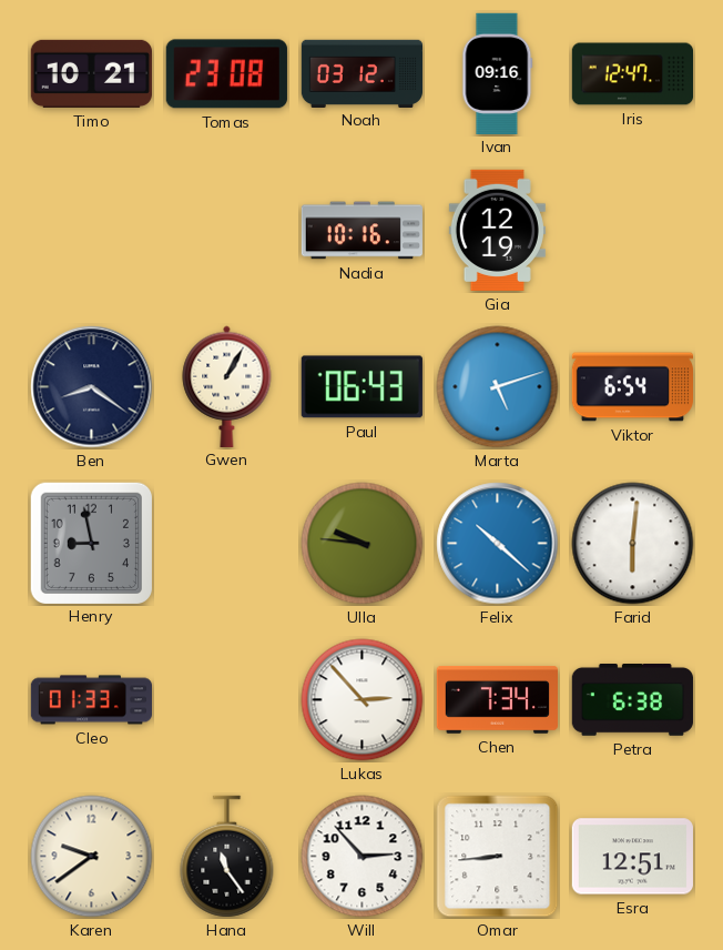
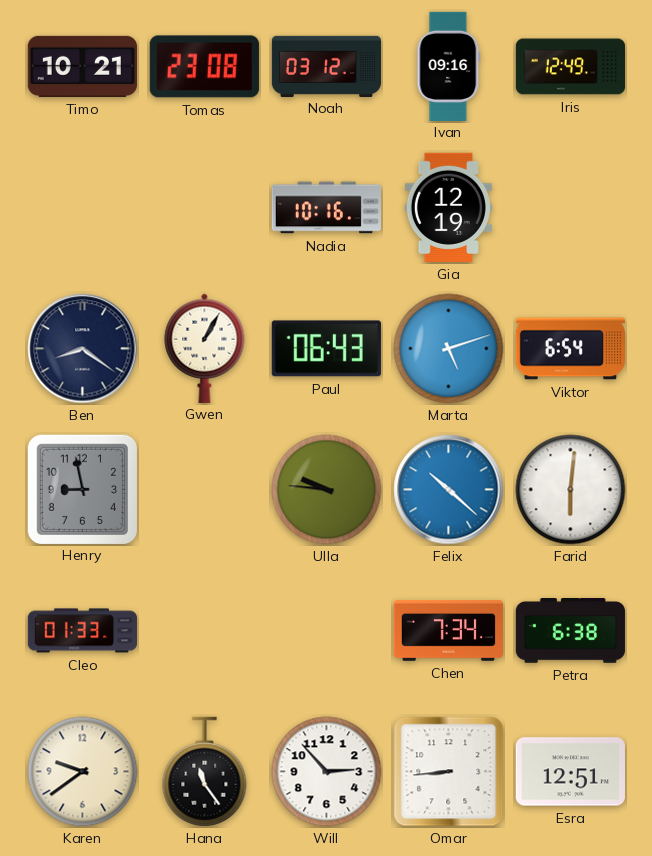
Iris: 12:47 -> 12:49
Lukas: 2:53 -> none
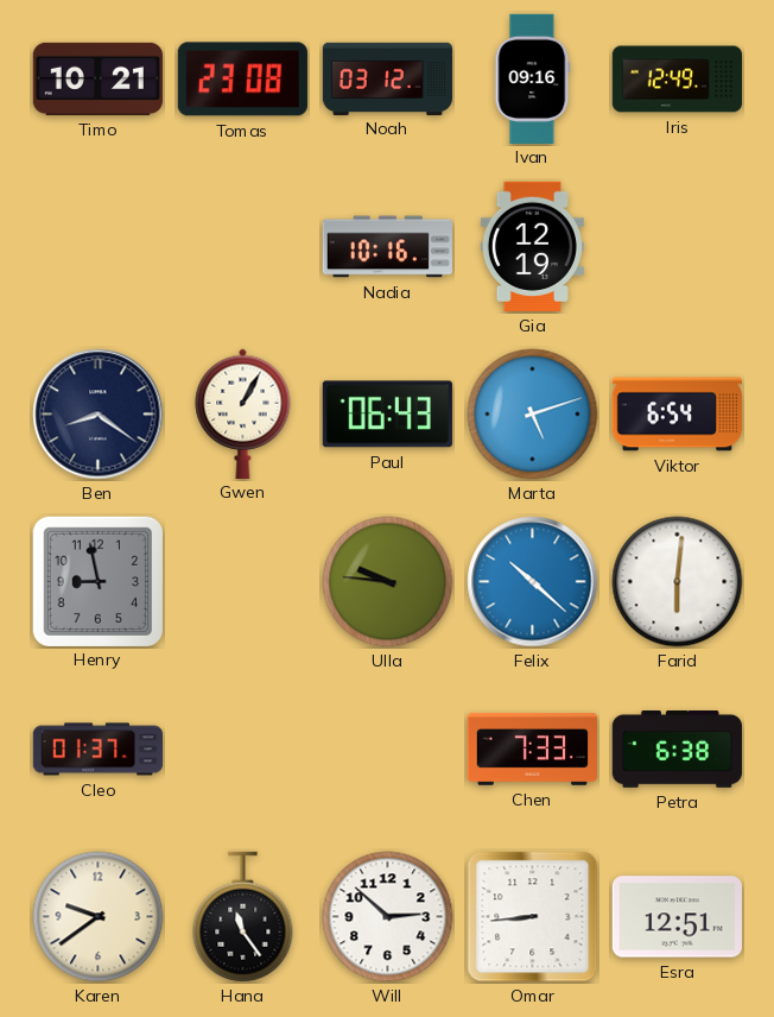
Cleo: 01:33 -> 01:37
Chen: 7:34 -> 7:33
Will: 2:53 -> 2:52
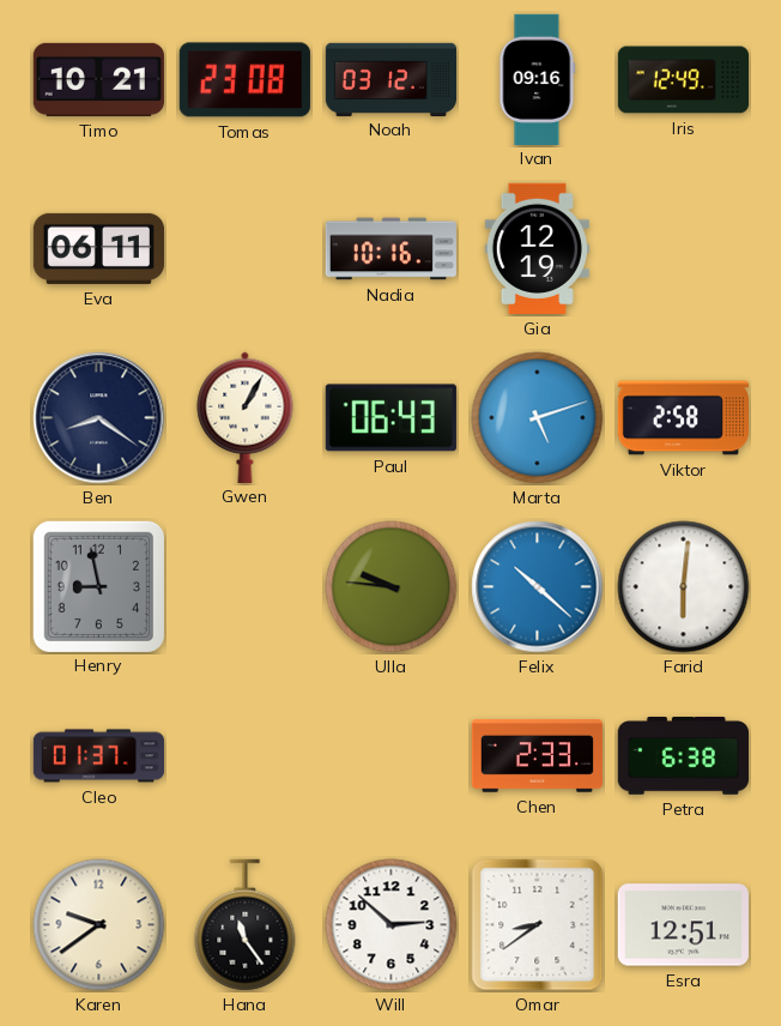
Eva: none -> 06:11
Viktor: 6:54 -> 2:58
Chen: 7:33 -> 2:33
Omar: 8:44 -> 8:39
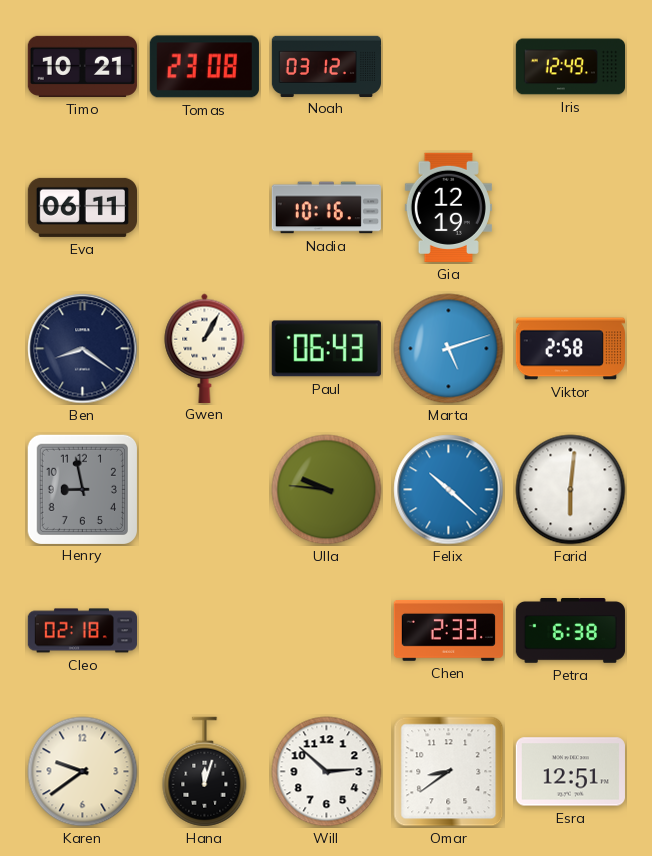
Ivan: 09:16 -> none
Cleo: 01:37 -> 02:18
Hana: 11:24 -> 12:03
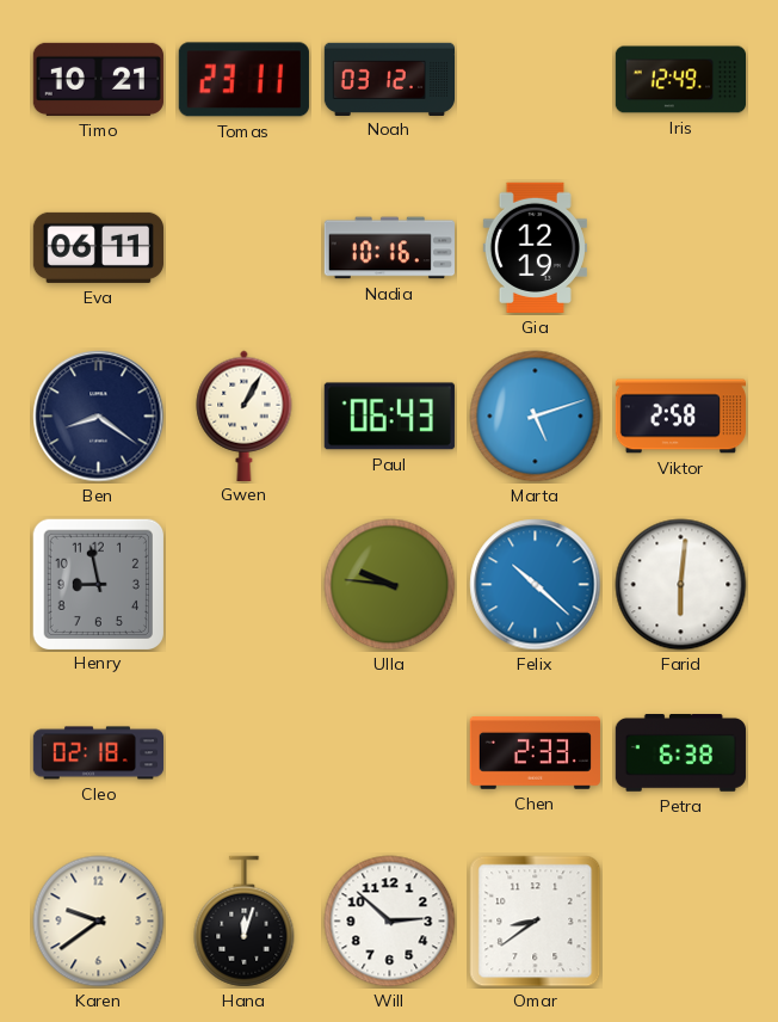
Tomas: 23:08 -> 23:11
Esra: 12:51 -> none
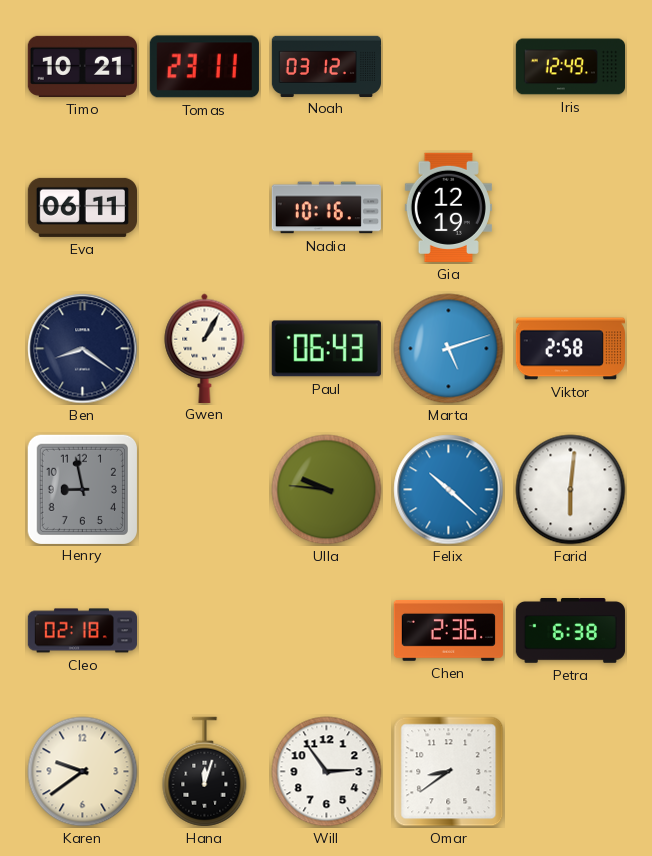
Chen: 2:33 -> 2:36
Will: 2:52 -> 2:54
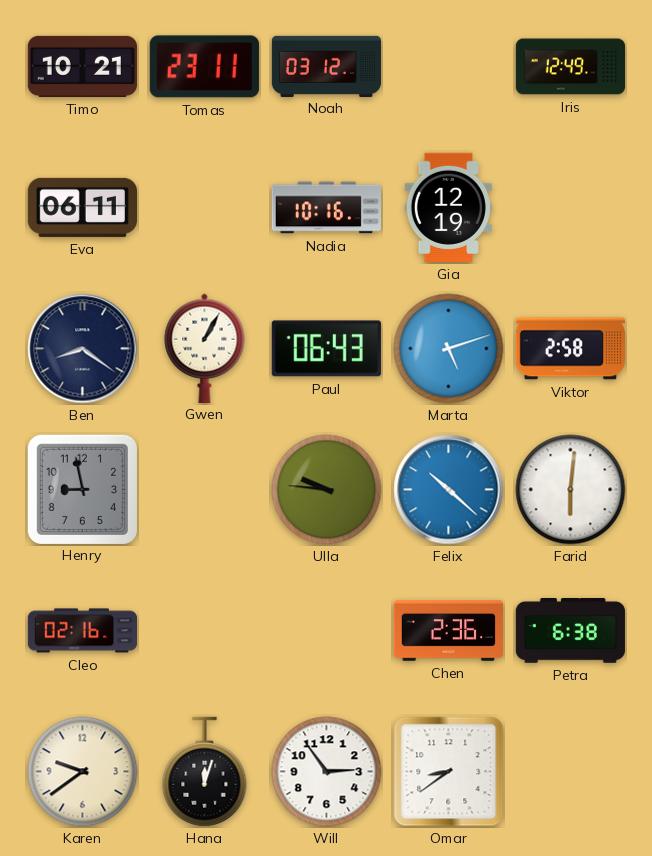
Cleo: 02:18 -> 02:16
